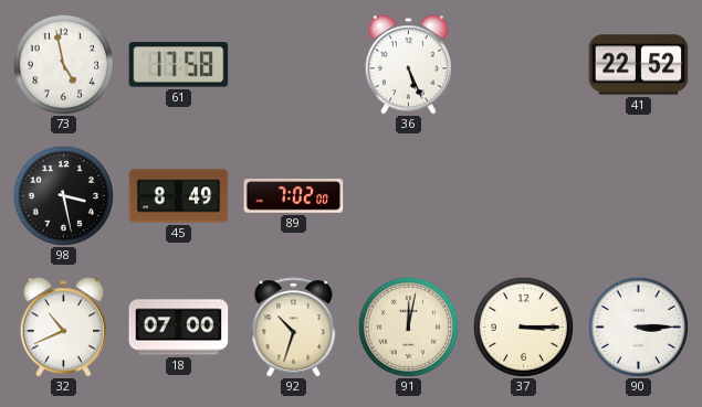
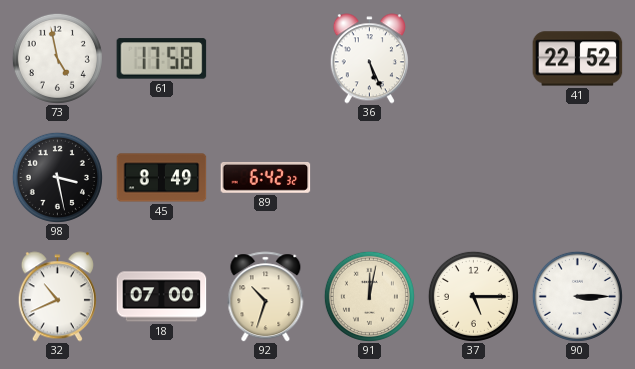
89: 7:02 -> 6:42
37: 3:15 -> 5:15
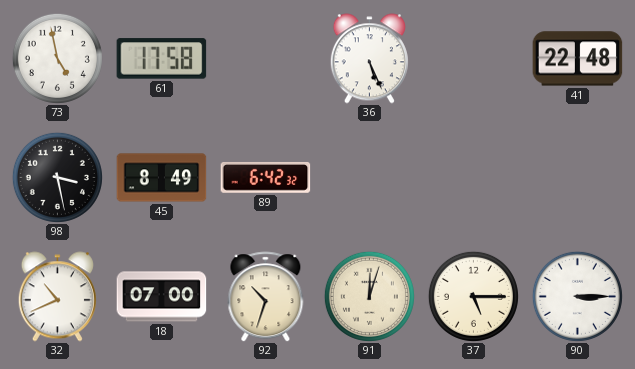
41: 22:52 -> 22:48
91: 12:02 -> 12:03
